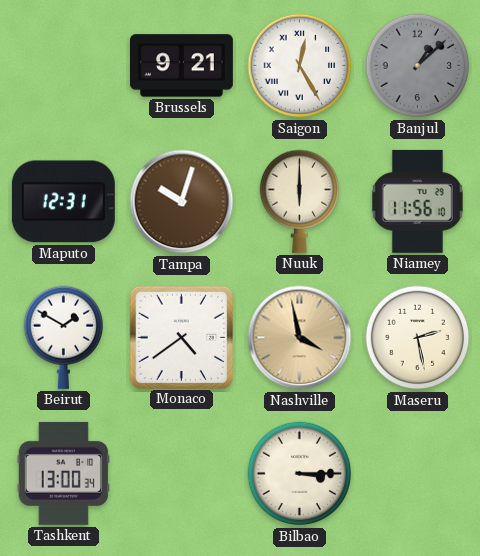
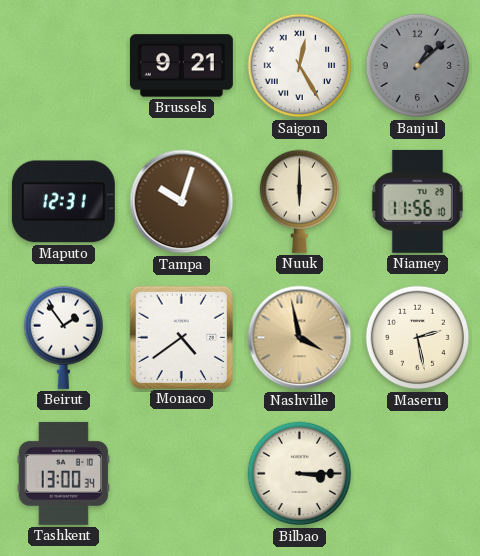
Beirut: 1:50 -> 1:54
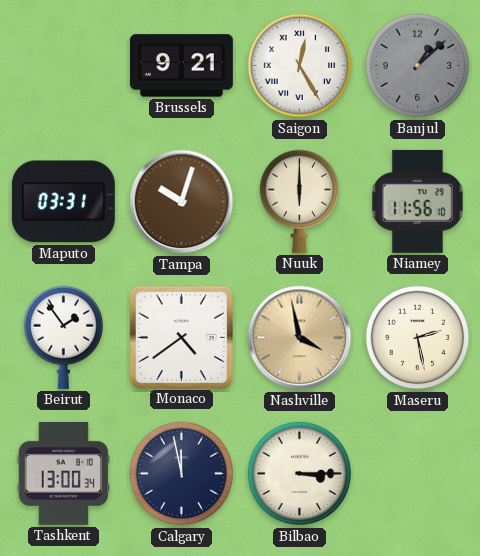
Maputo: 12:31 -> 03:31
Calgary: none -> 11:58
